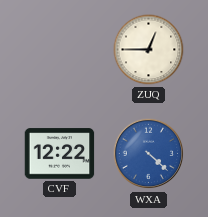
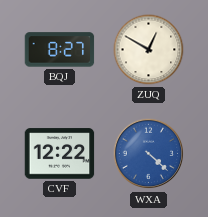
BQJ: none -> 8:27
ZUQ: 12:45 -> 12:50
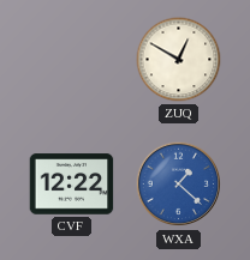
BQJ: 8:27 -> none
WXA: 4:22 -> 1:22
